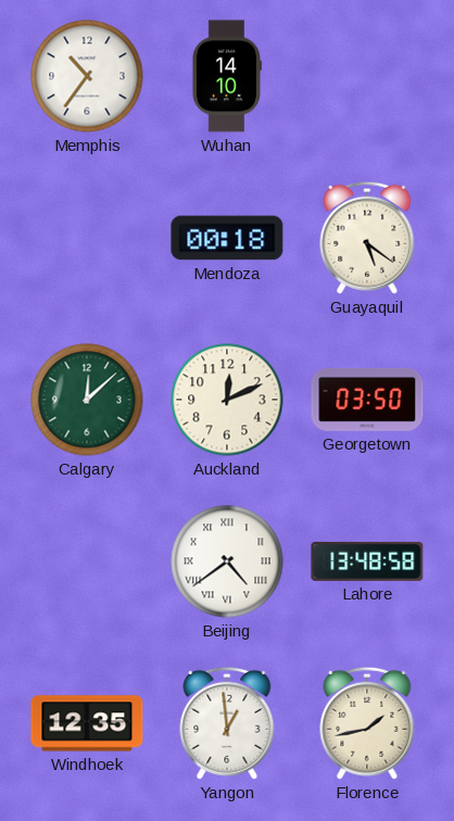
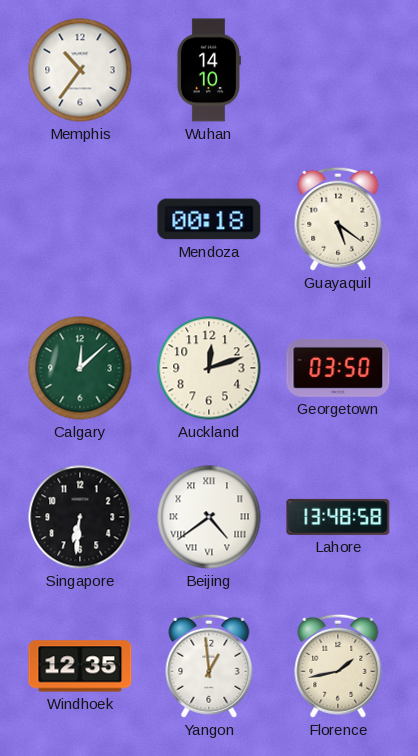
Auckland: 12:11 -> 12:12
Singapore: none -> 6:31
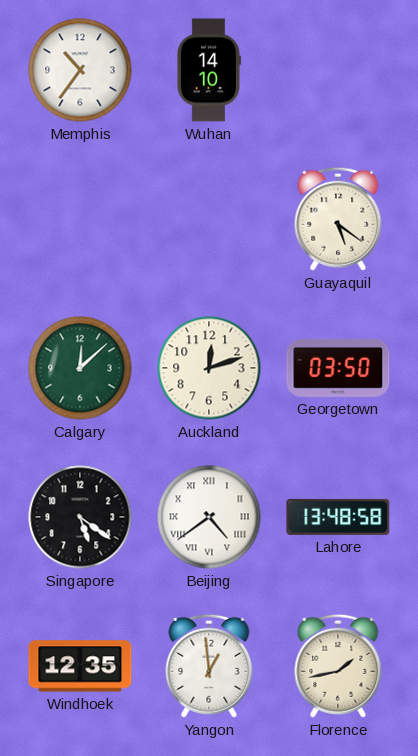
Mendoza: 00:18 -> none
Singapore: 6:31 -> 5:21
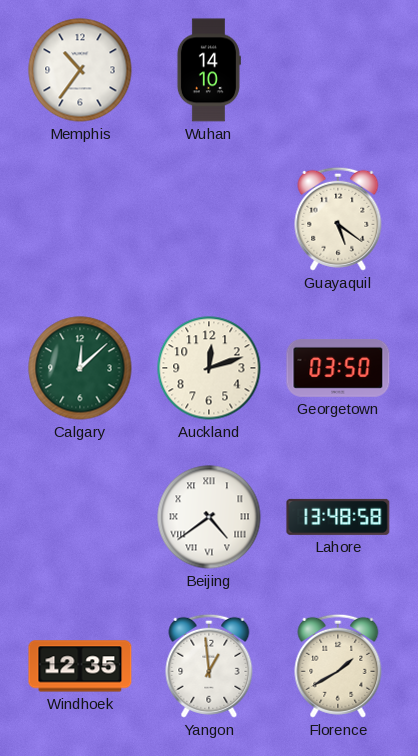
Singapore: 5:21 -> none
Florence: 1:43 -> 1:40
